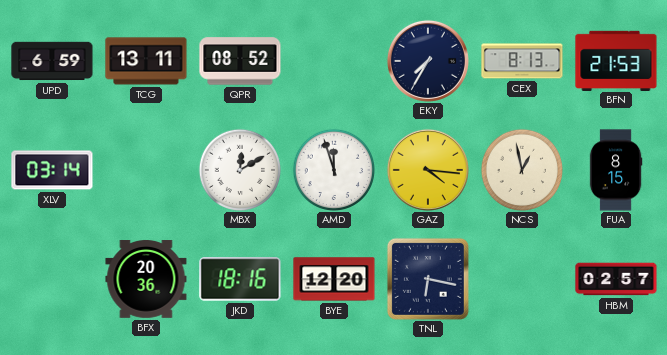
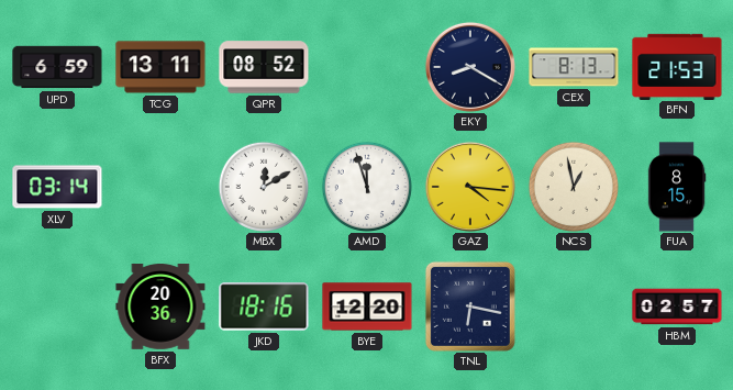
EKY: 7:35 -> 8:20
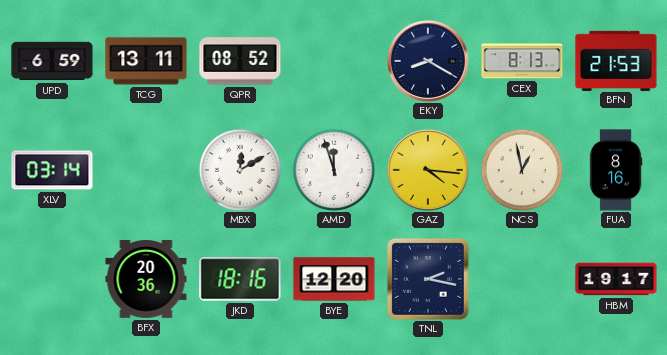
FUA: 8:15 -> 8:16
TNL: 6:17 -> 2:17
HBM: 02:57 -> 19:17
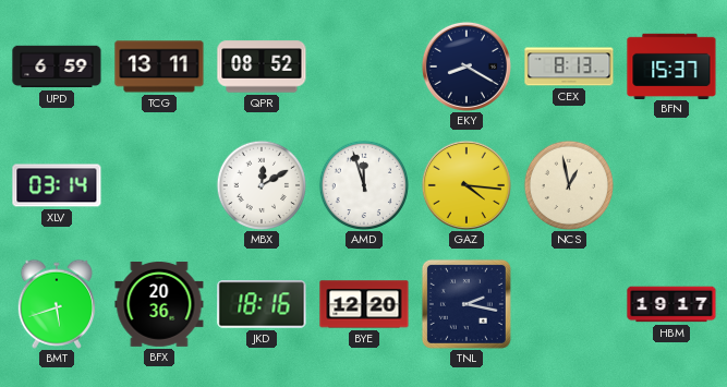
BFN: 21:53 -> 15:37
FUA: 8:16 -> none
BMT: none -> 5:42
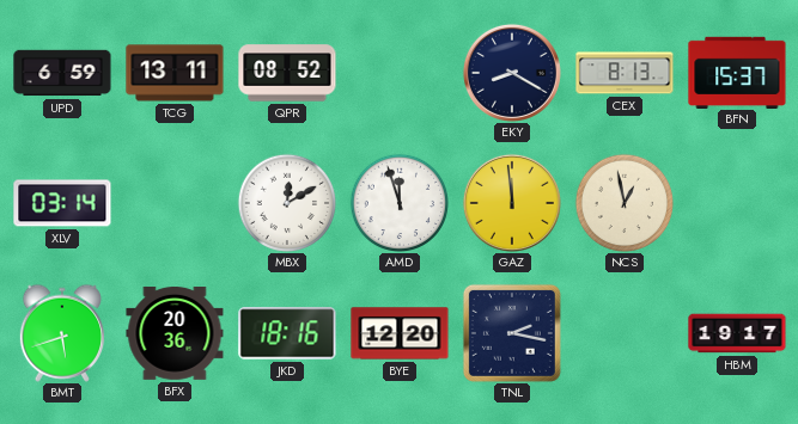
GAZ: 4:16 -> 11:59
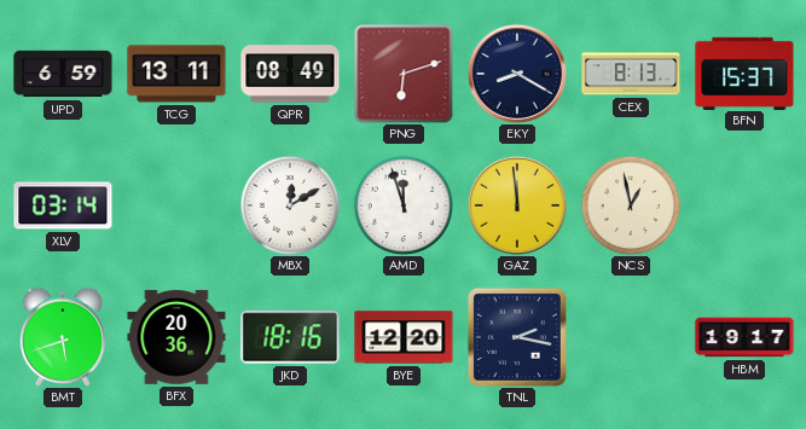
QPR: 08:52 -> 08:49
PNG: none -> 6:12
